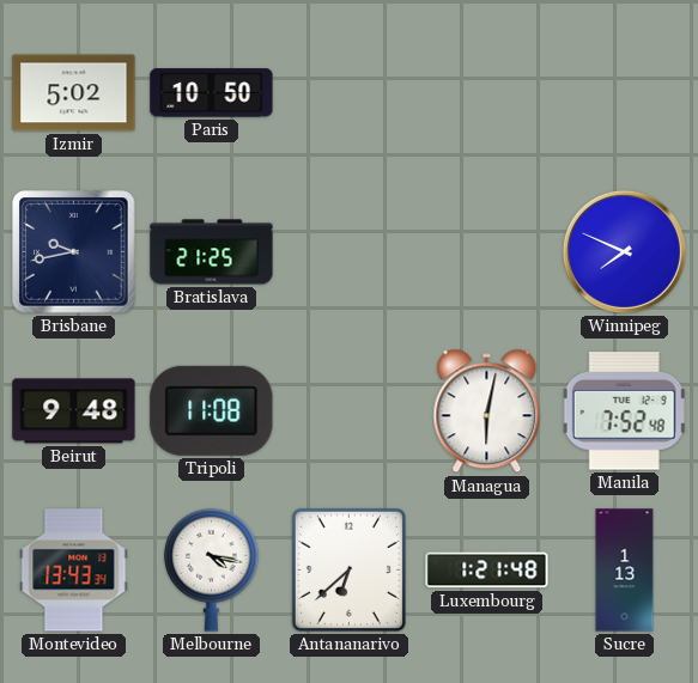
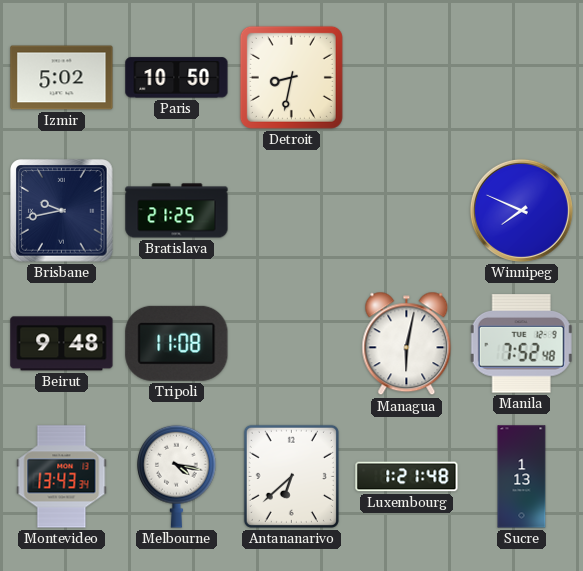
Detroit: none -> 8:32
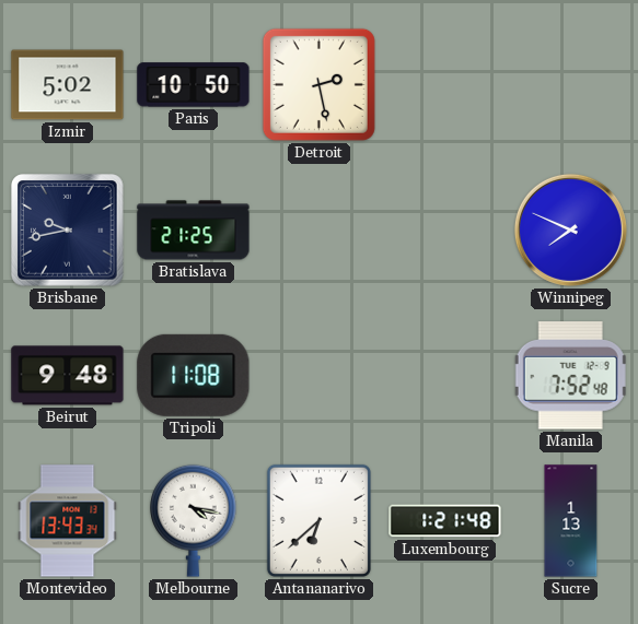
Detroit: 8:32 -> 2:28
Managua: 6:02 -> none
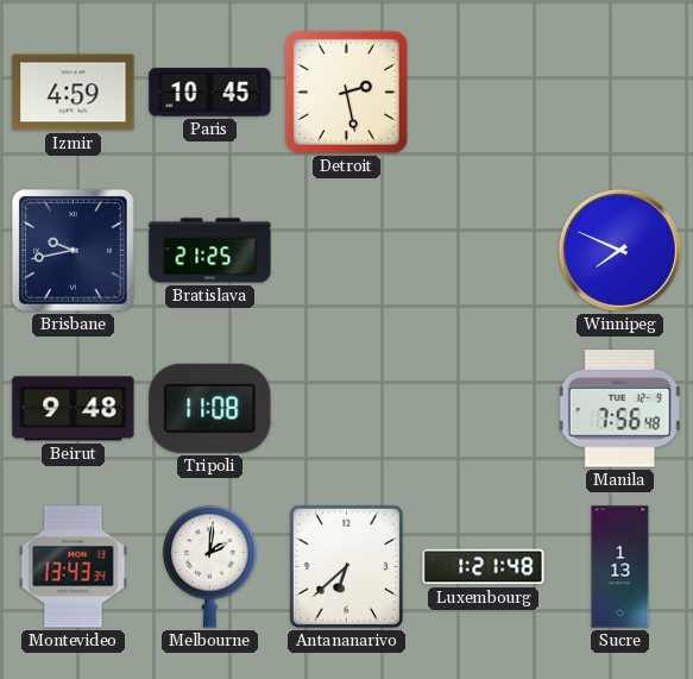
Izmir: 5:02 -> 4:59
Paris: 10:50 -> 10:45
Manila: 7:52 -> 7:56
Melbourne: 4:17 -> 2:01
